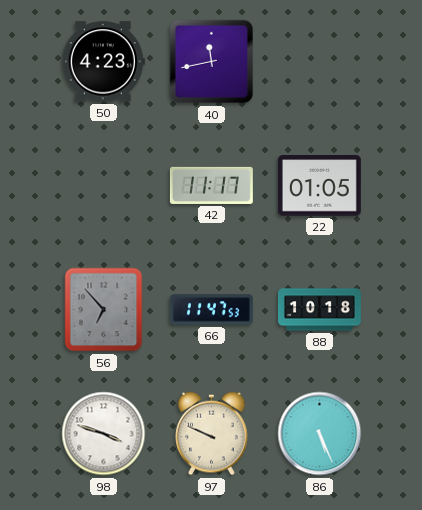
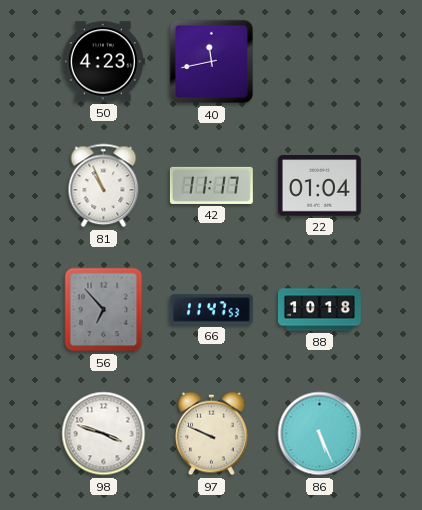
81: none -> 10:56
22: 01:05 -> 01:04
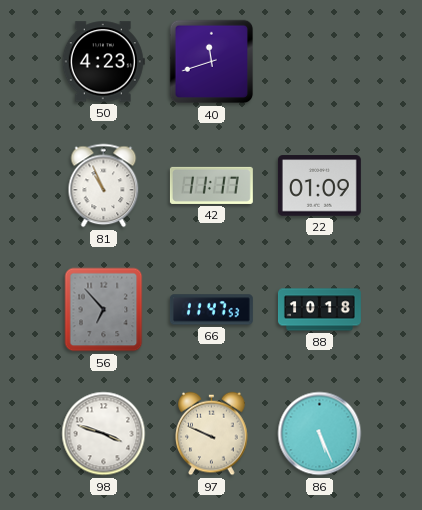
40: 11:43 -> 11:42
22: 01:04 -> 01:09
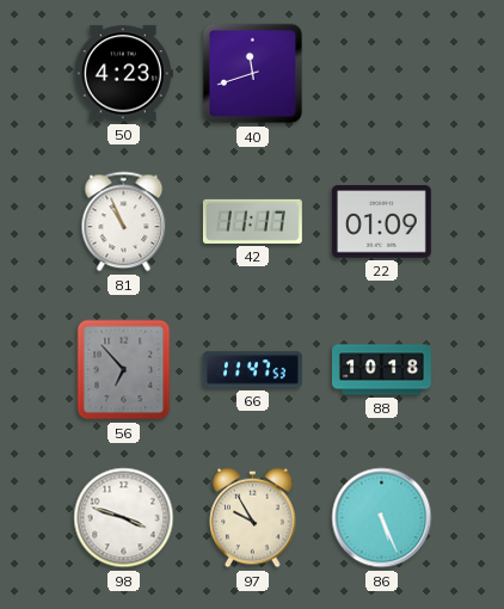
97: 9:49 -> 9:55
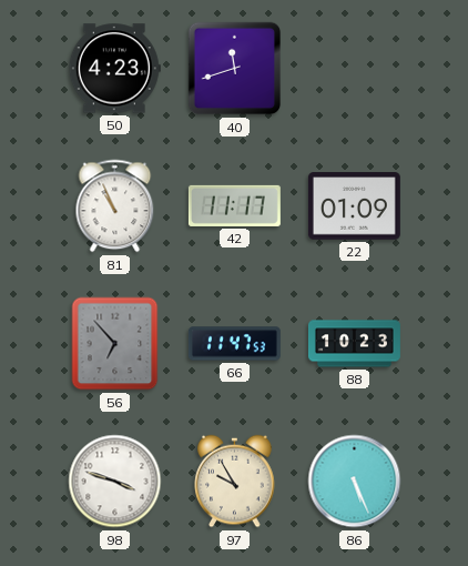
88: 10:18 -> 10:23
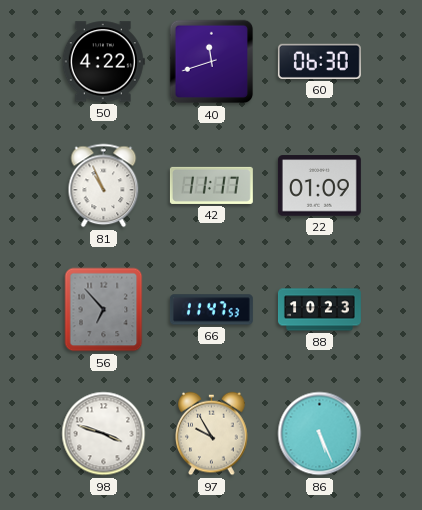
50: 4:23 -> 4:22
60: none -> 06:30
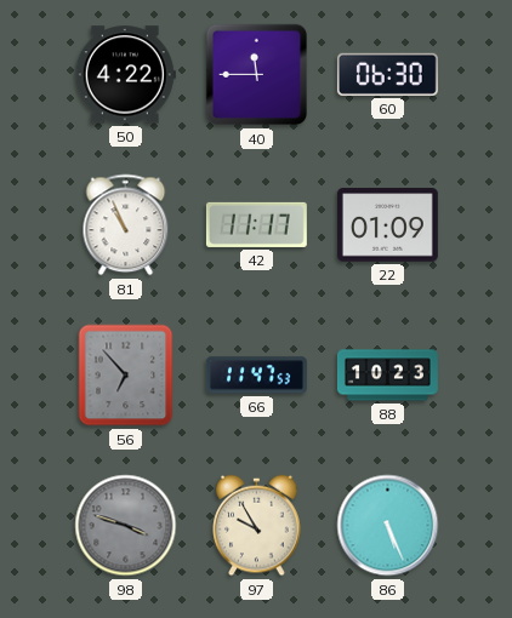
40: 11:42 -> 11:45
98 dial: white -> grey
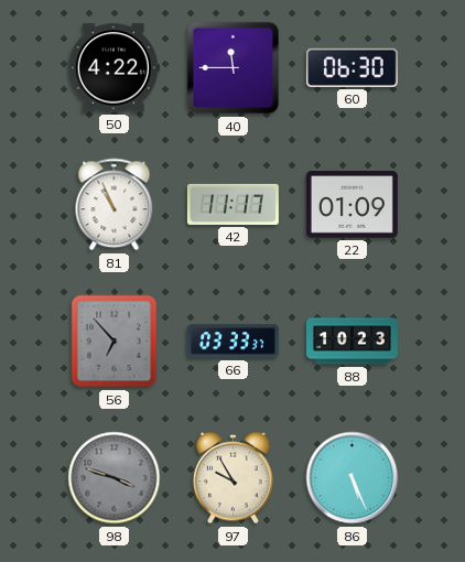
66: 11:47 -> 03:33
